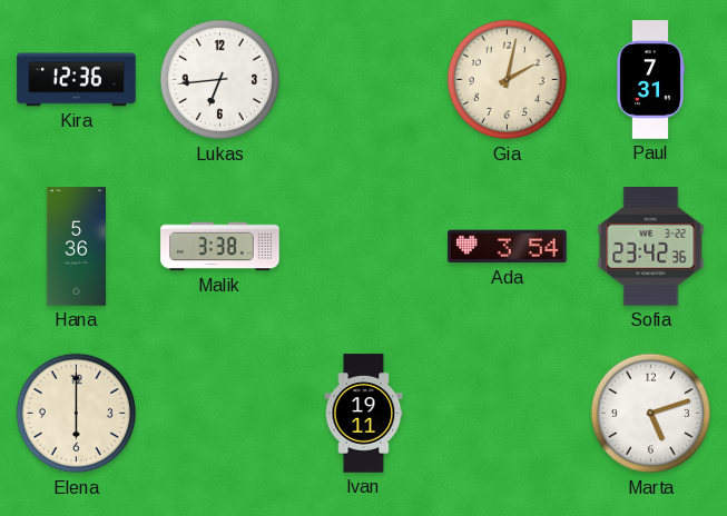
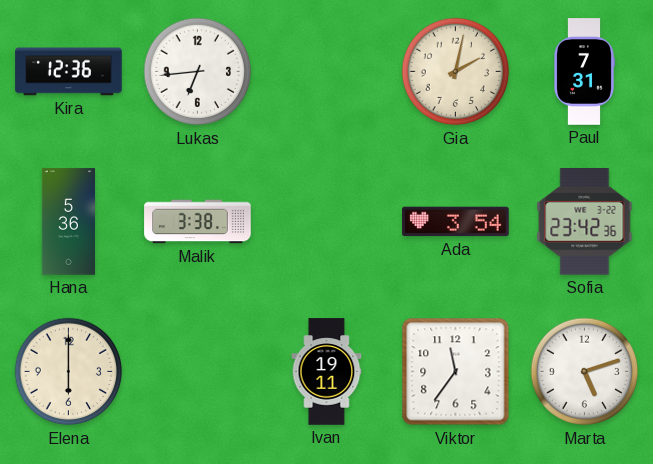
Viktor: none -> 11:36
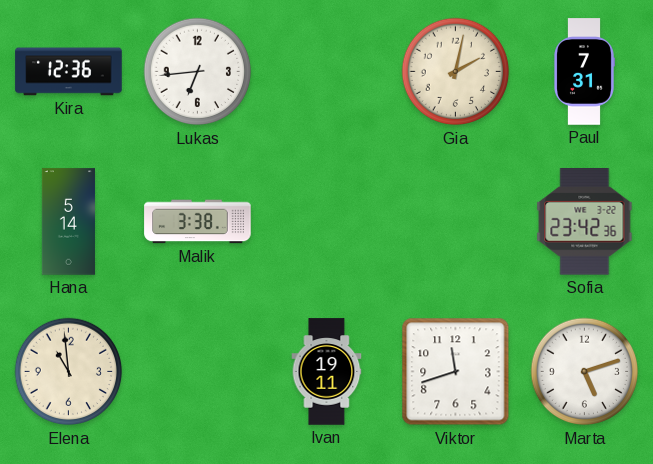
Hana: 5:36 -> 5:14
Ada: 3:54 -> none
Elena: 6:00 -> 10:59
Viktor: 11:36 -> 11:42
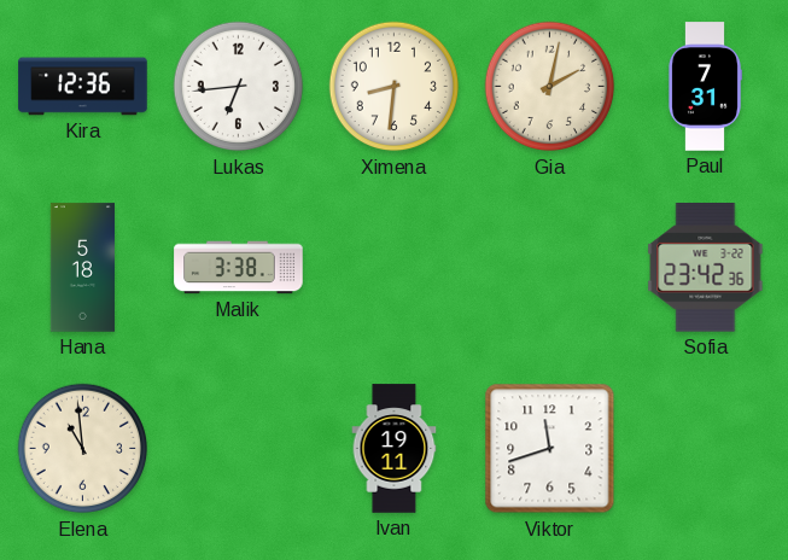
Ximena: none -> 8:31
Hana: 5:14 -> 5:18
Marta: 5:12 -> none
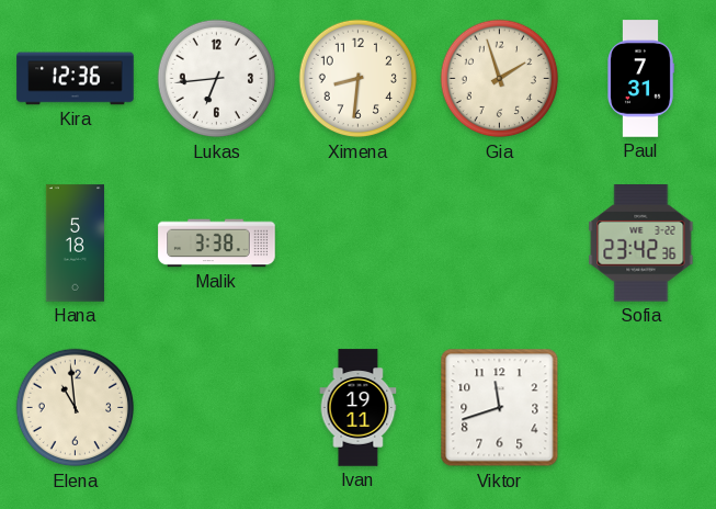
Gia: 2:02 -> 1:57
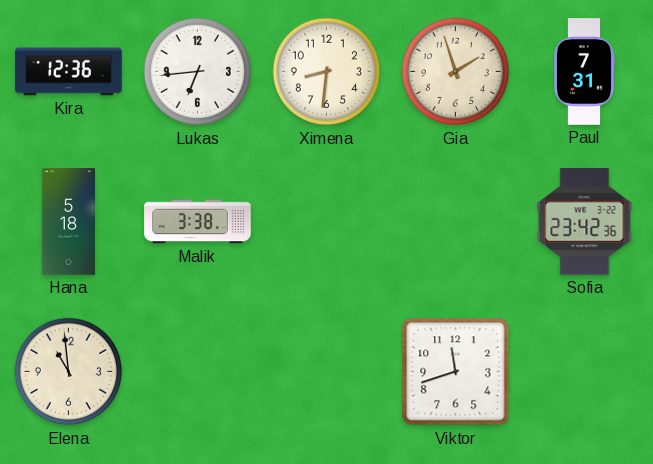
Ivan: 19:11 -> none
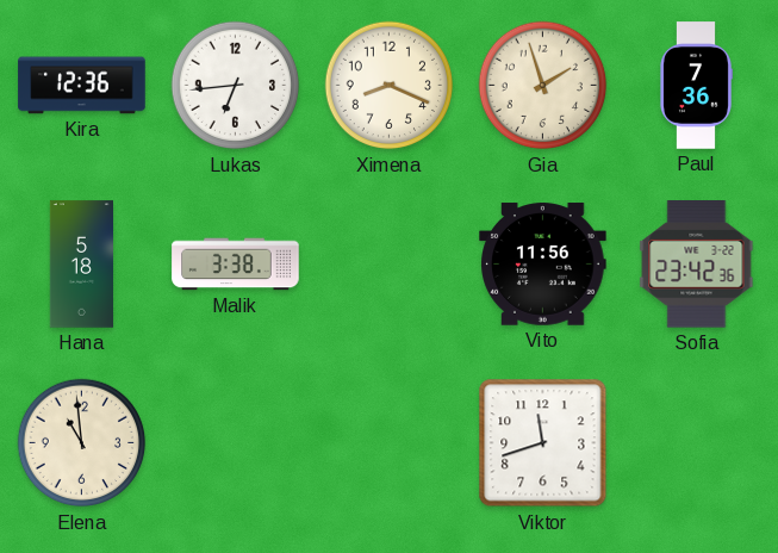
Ximena: 8:31 -> 8:19
Paul: 7:31 -> 7:36
Vito: none -> 11:56
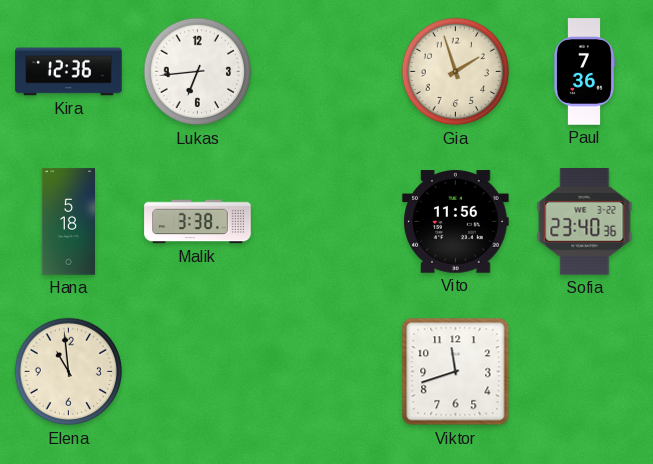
Ximena: 8:19 -> none
Sofia: 23:42 -> 23:40
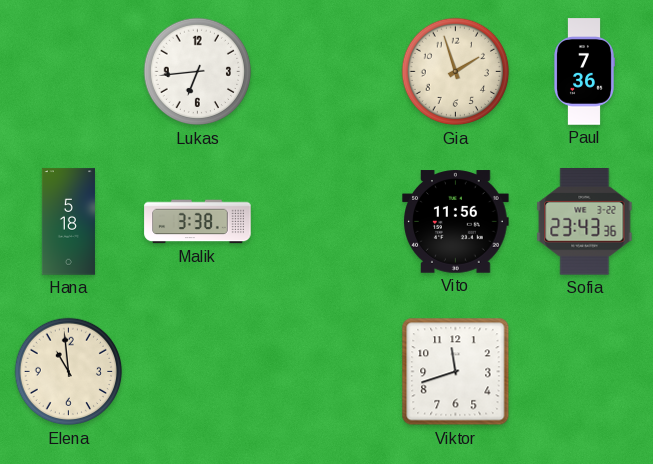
Kira: 12:36 -> none
Sofia: 23:40 -> 23:43
